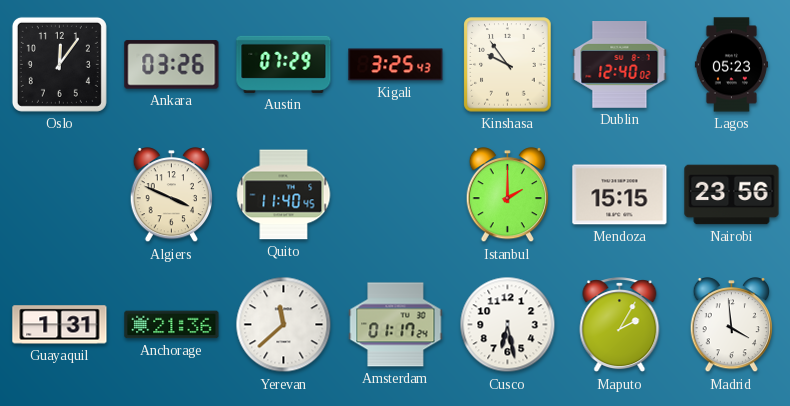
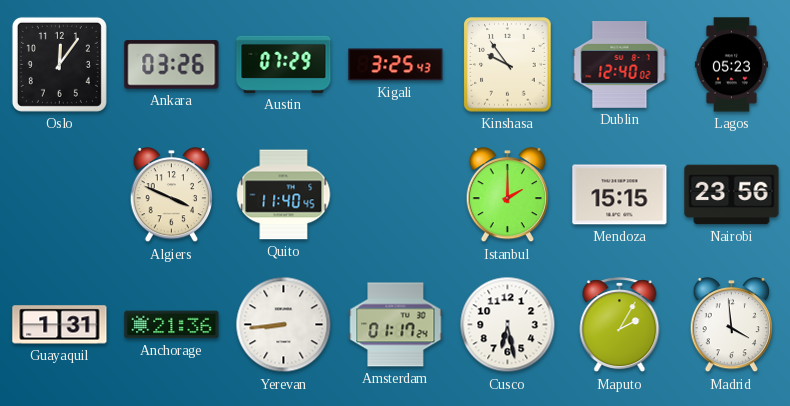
Yerevan: 11:38 -> 8:44
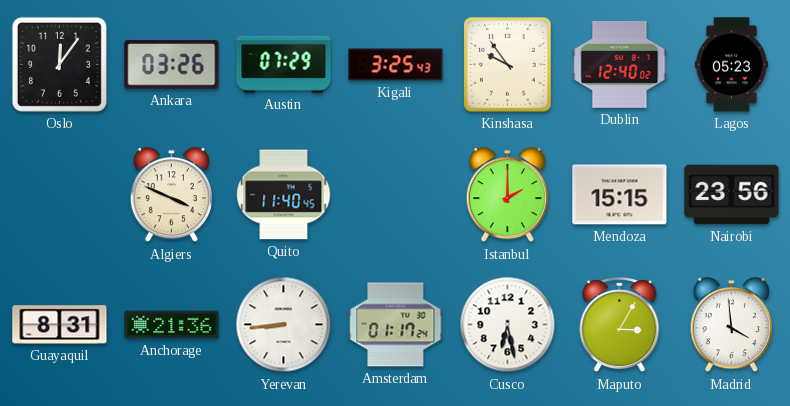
Guayaquil: 1:31 -> 8:31
Maputo: 2:05 -> 3:05
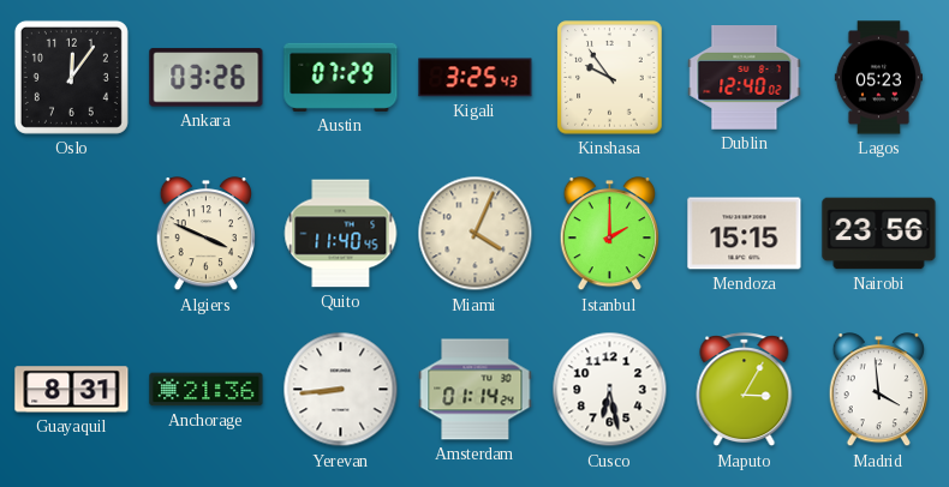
Miami: none -> 4:04
Amsterdam: 01:17 -> 01:14
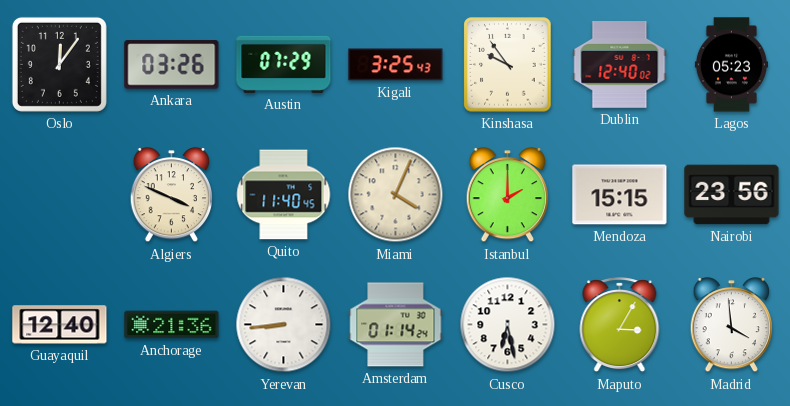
Guayaquil: 8:31 -> 12:40
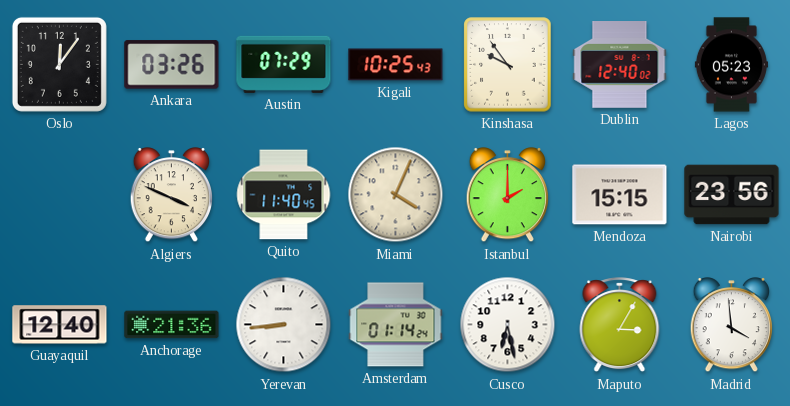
Kigali: 3:25 -> 10:25
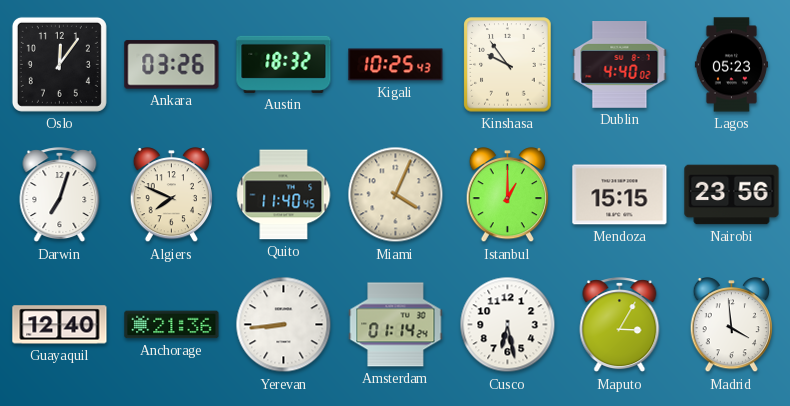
Austin: 07:29 -> 18:32
Dublin: 12:40 -> 4:40
Darwin: none -> 7:03
Algiers: 3:49 -> 7:49
Istanbul: 2:00 -> 1:00
